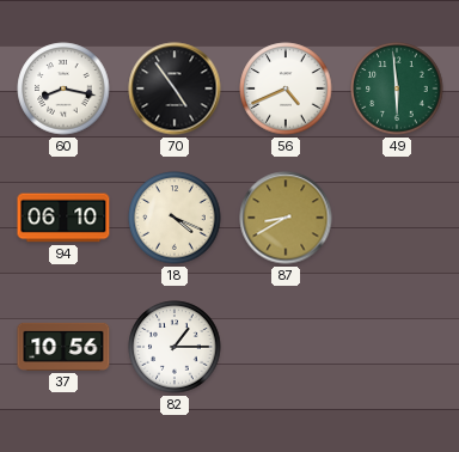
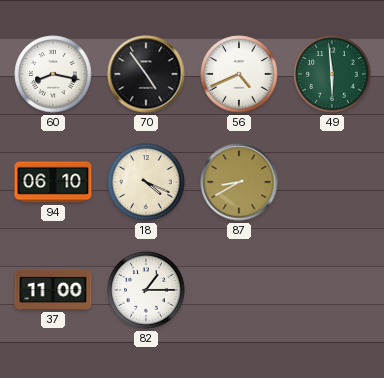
37: 10:56 -> 11:00
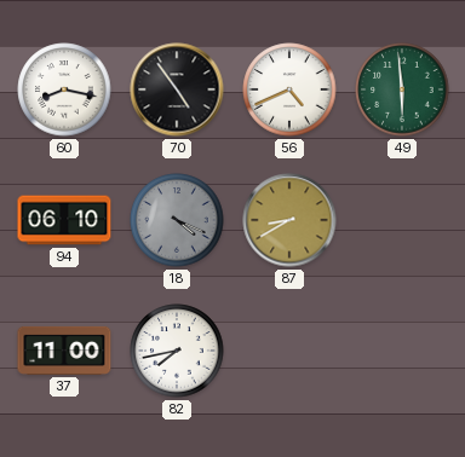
18 dial: cream -> grey
82: 1:15 -> 7:43
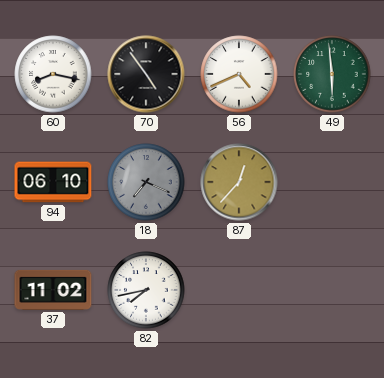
18: 4:19 -> 7:19
87: 8:40 -> 12:37
37: 11:00 -> 11:02
